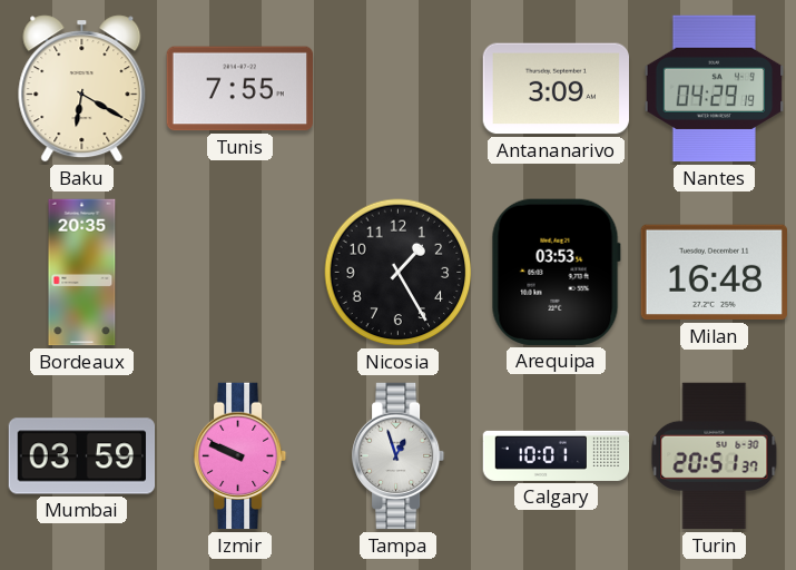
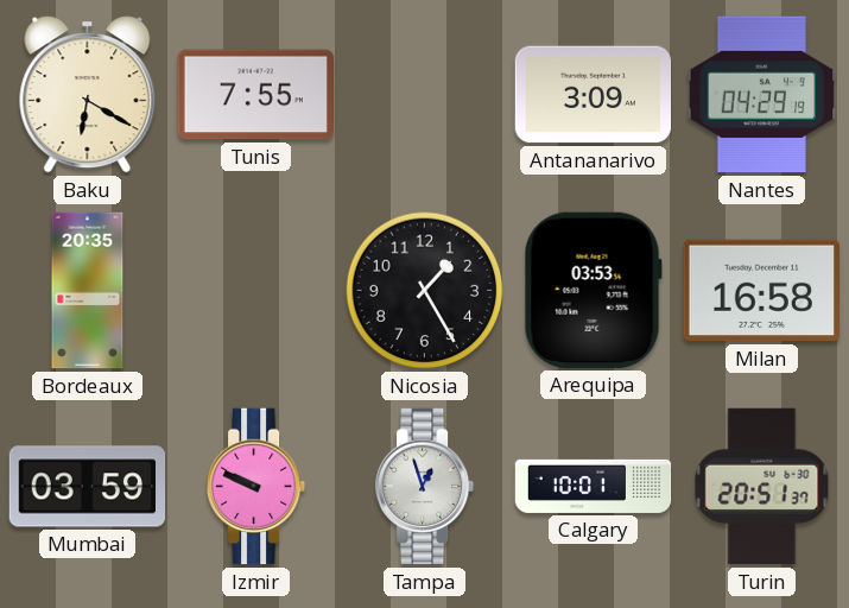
Milan: 16:48 -> 16:58
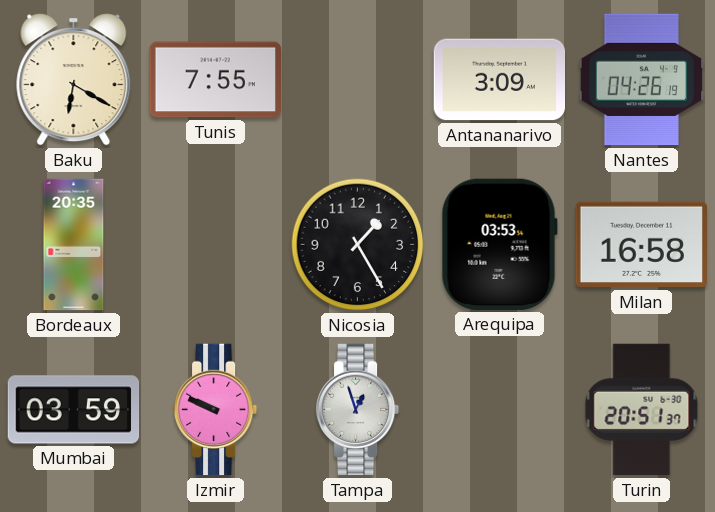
Nantes: 04:29 -> 04:26
Calgary: 10:01 -> none
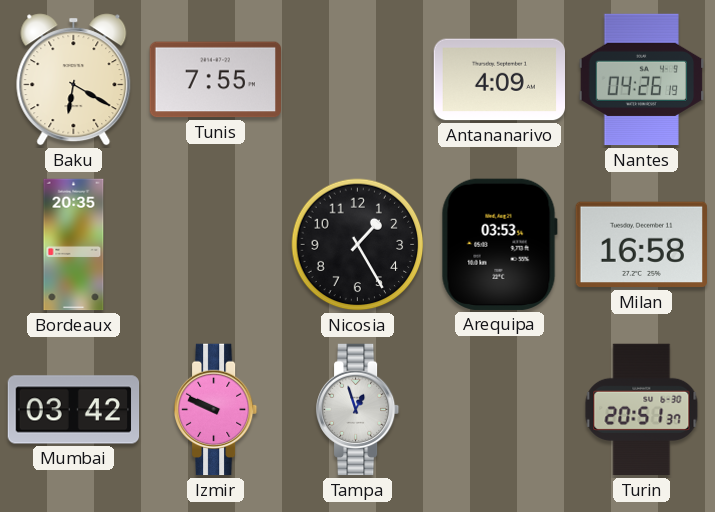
Antananarivo: 3:09 -> 4:09
Mumbai: 03:59 -> 03:42
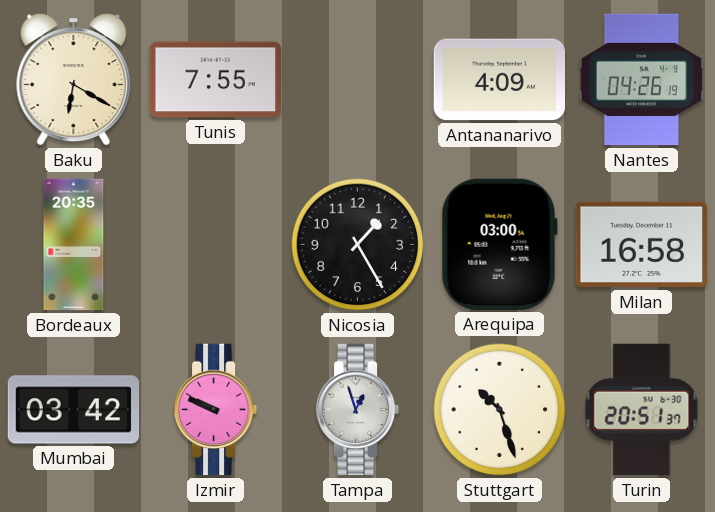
Arequipa: 03:53 -> 03:00
Stuttgart: none -> 10:27
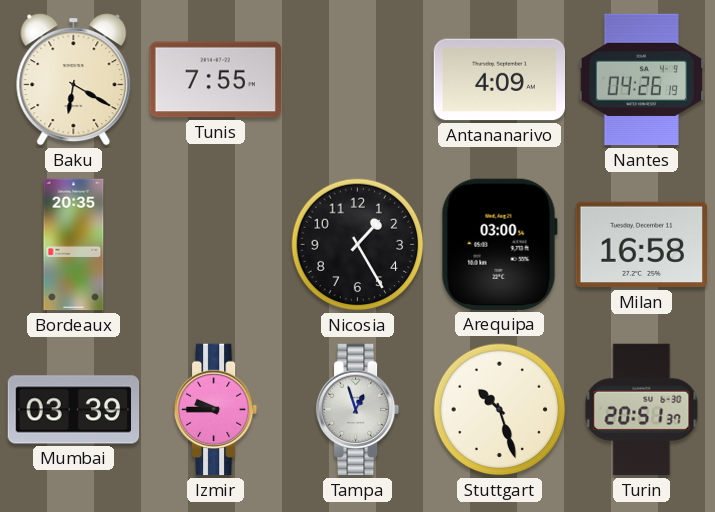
Mumbai: 03:42 -> 03:39
Izmir: 9:49 -> 9:45
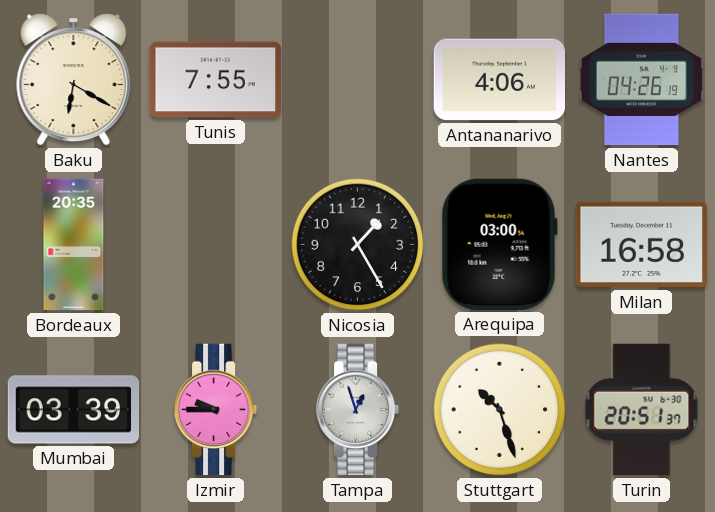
Antananarivo: 4:09 -> 4:06
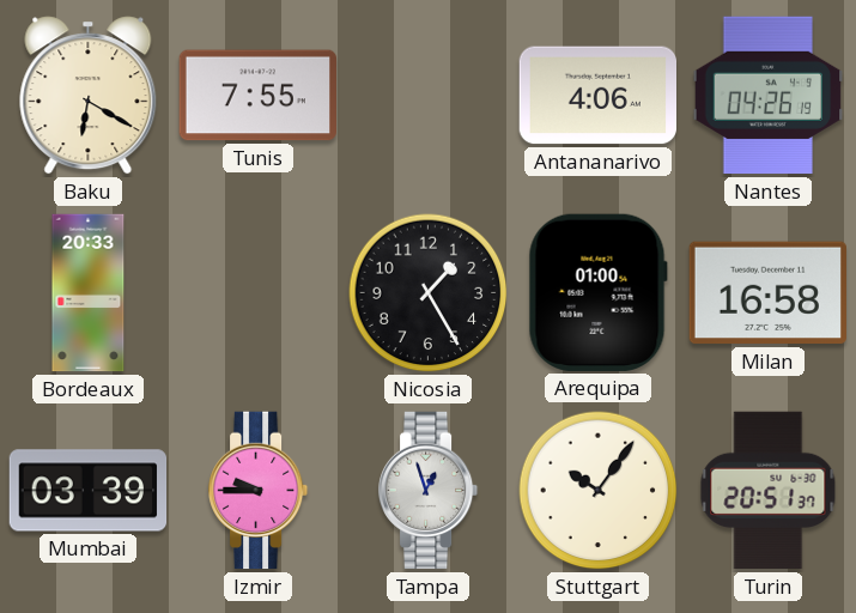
Bordeaux: 20:35 -> 20:33
Arequipa: 03:00 -> 01:00
Stuttgart: 10:27 -> 10:06
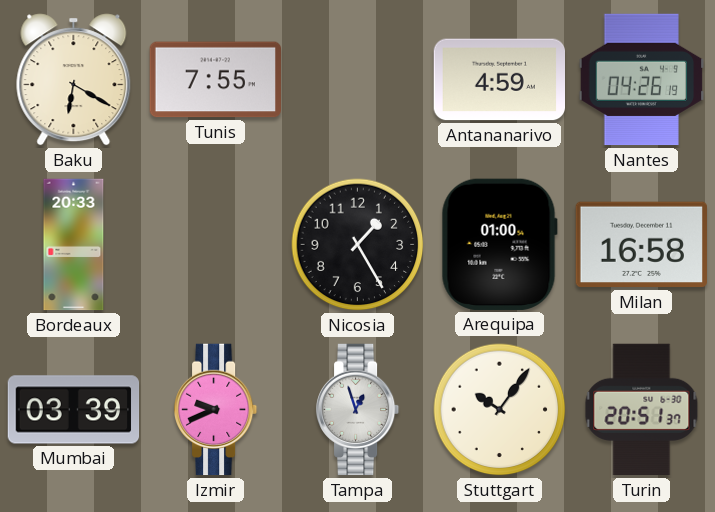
Antananarivo: 4:06 -> 4:59
Izmir: 9:45 -> 9:41
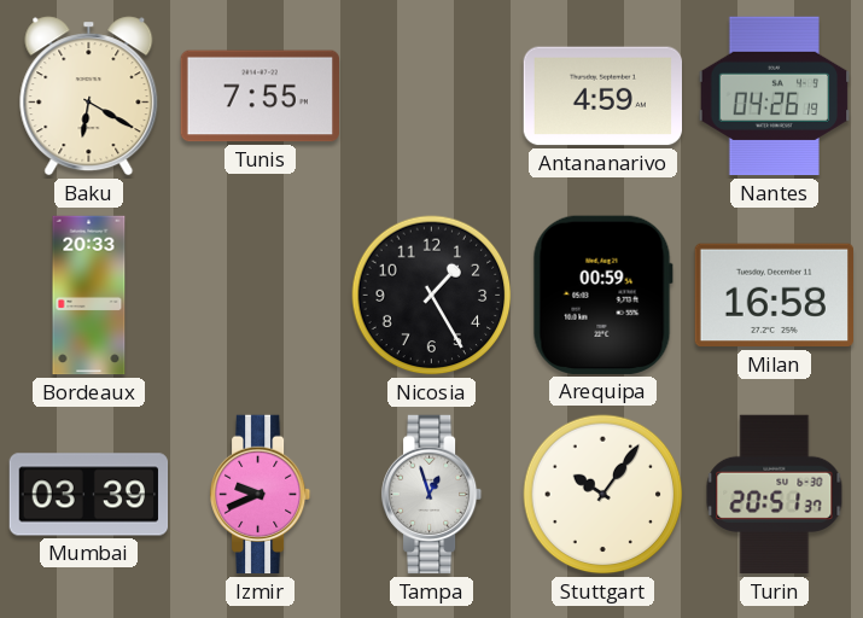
Arequipa: 01:00 -> 00:59
